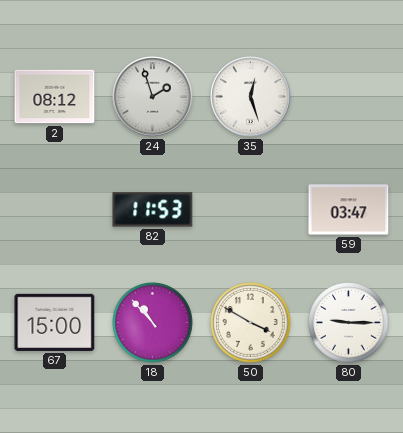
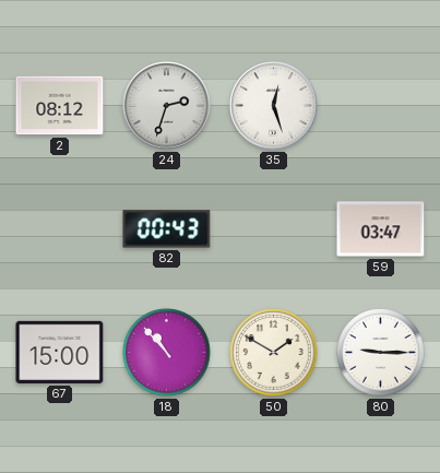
24: 1:57 -> 2:33
82: 11:53 -> 00:43
50: 3:50 -> 1:50
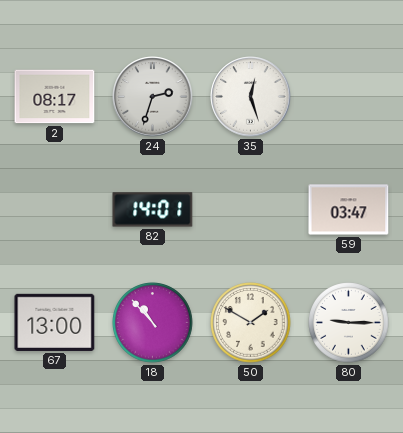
2: 08:12 -> 08:17
82: 00:43 -> 14:01
67: 15:00 -> 13:00
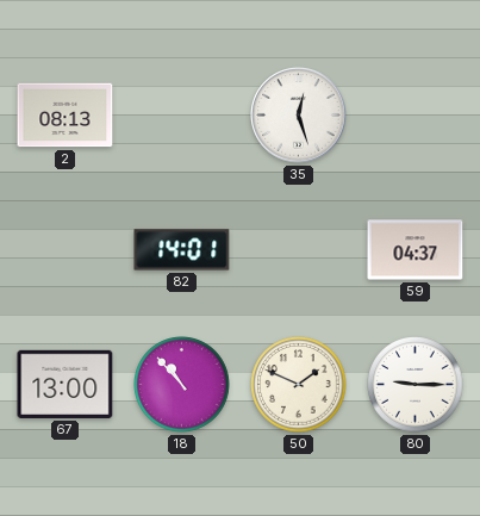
2: 08:17 -> 08:13
24: 2:33 -> none
59: 03:47 -> 04:37
50: 1:50 -> 1:49
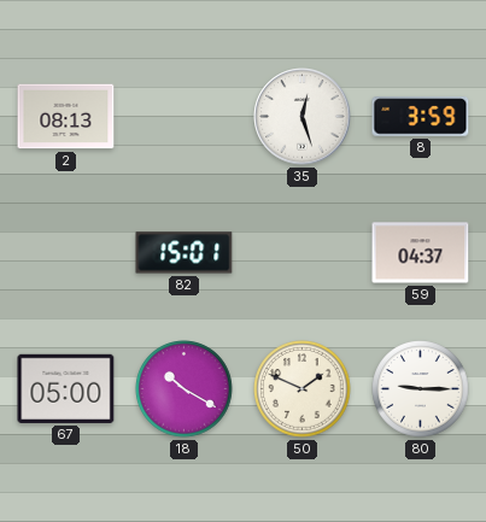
8: none -> 3:59
82: 14:01 -> 15:01
67: 13:00 -> 05:00
18: 10:53 -> 10:20
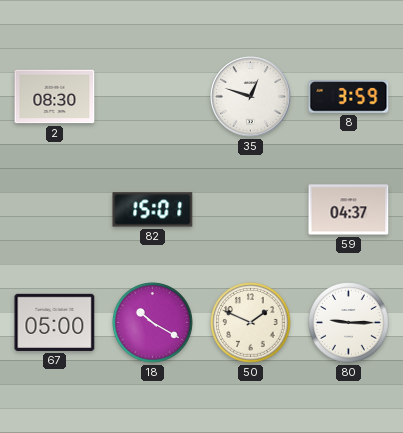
2: 08:13 -> 08:30
35: 12:27 -> 12:48
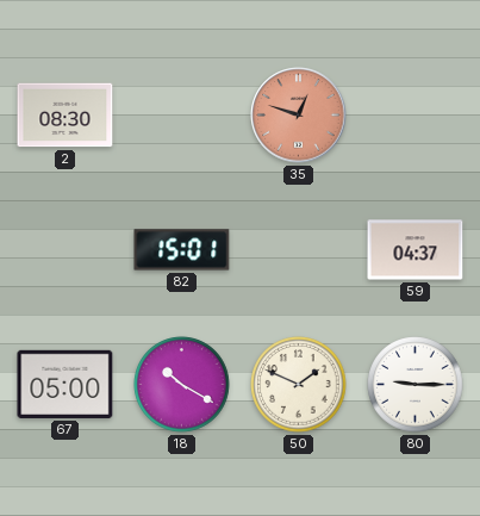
35 dial: white -> salmon
8: 3:59 -> none
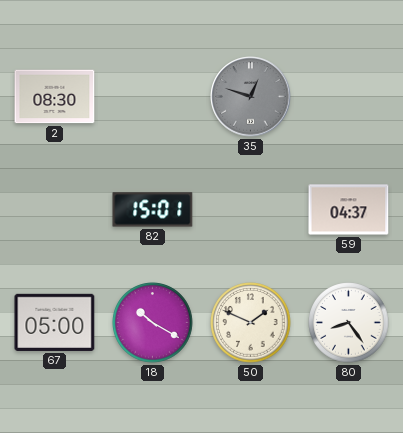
35 dial: salmon -> grey
80: 9:15 -> 8:24
